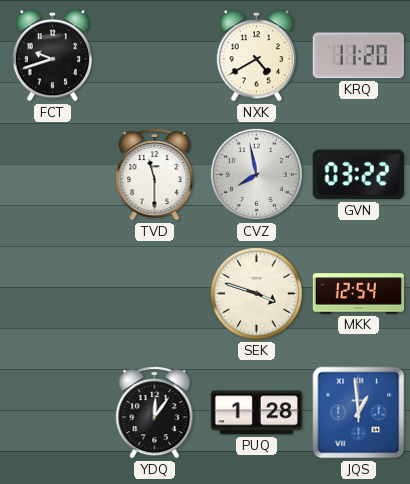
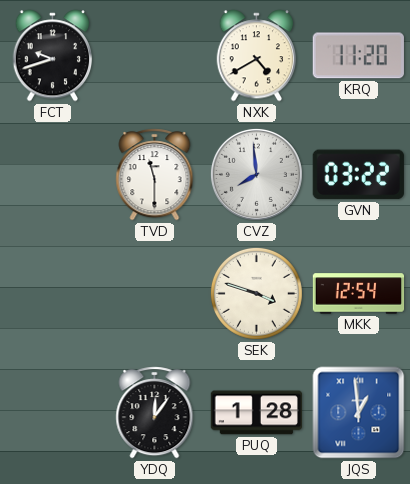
CVZ: 7:58 -> 7:59
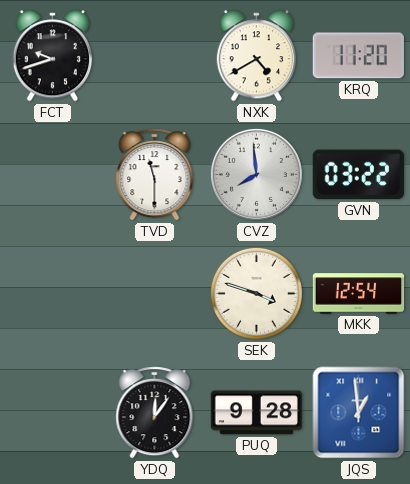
PUQ: 1:28 -> 9:28
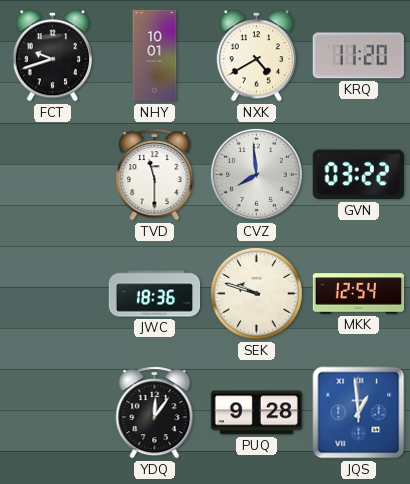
NHY: none -> 10:01
JWC: none -> 18:36
SEK: 3:48 -> 9:48
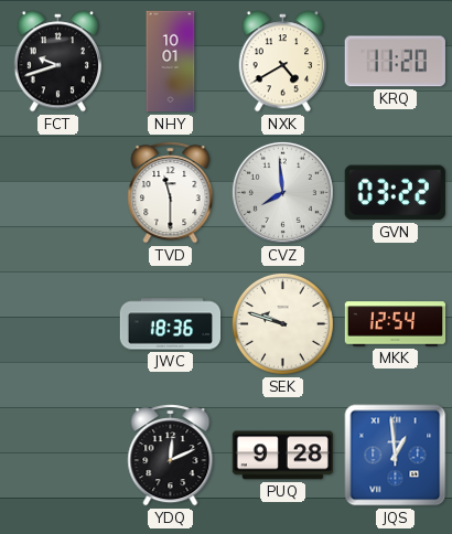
YDQ: 12:06 -> 12:11
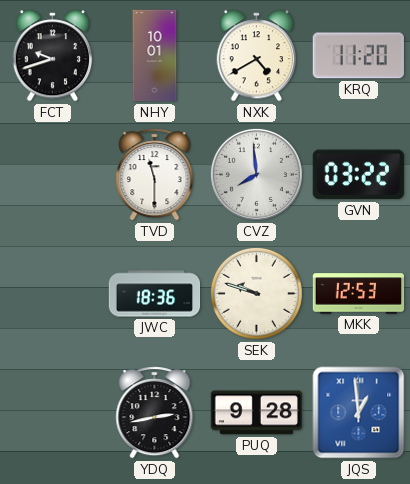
MKK: 12:54 -> 12:53
YDQ: 12:11 -> 2:43
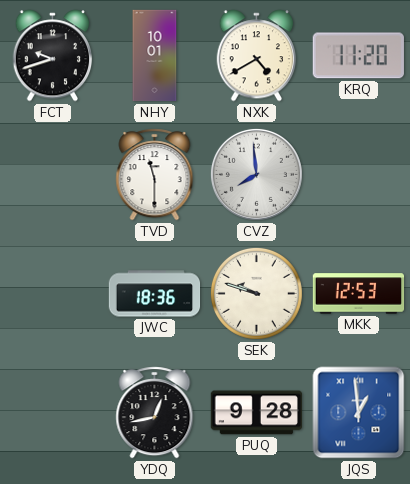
GVN: 03:22 -> none
YDQ: 2:43 -> 12:43
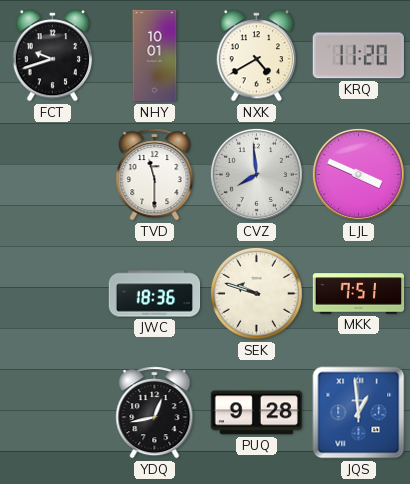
LJL: none -> 3:49
MKK: 12:53 -> 7:51
